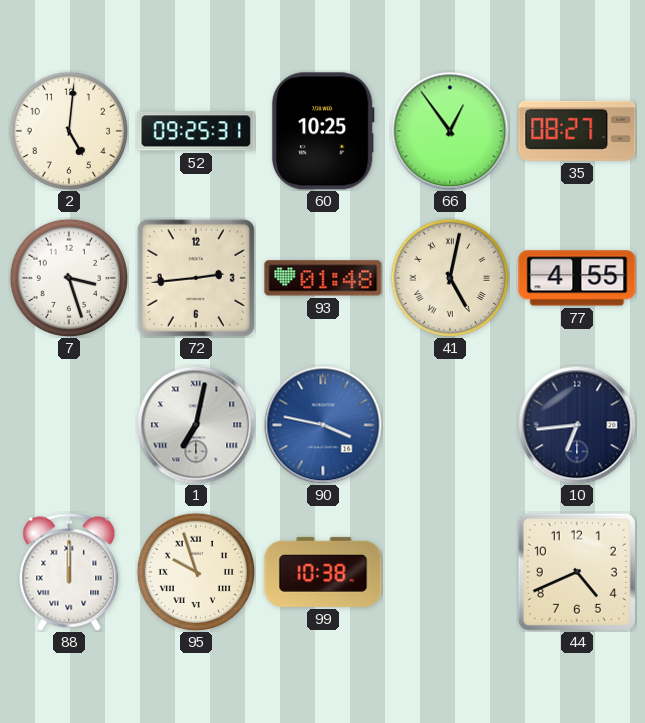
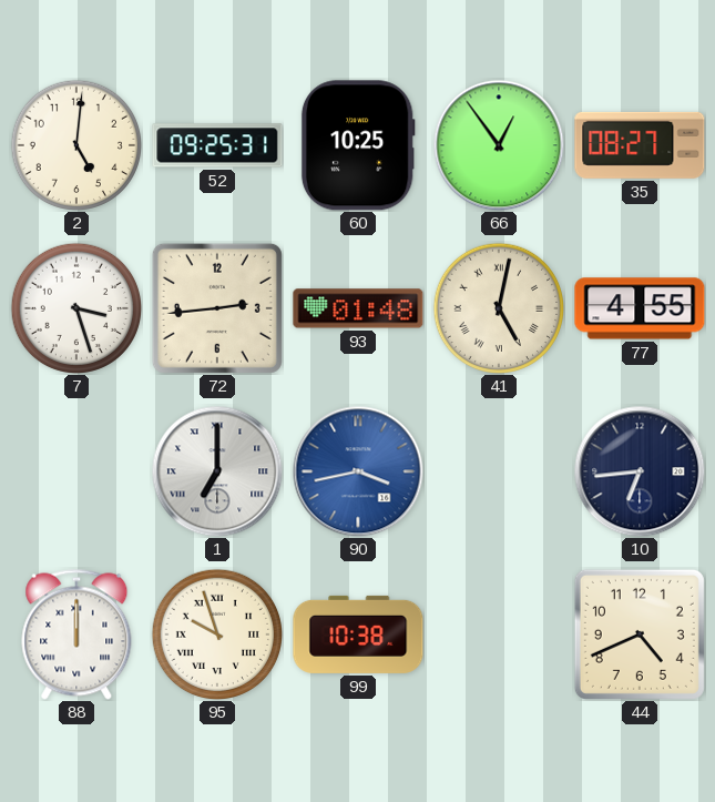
1: 7:02 -> 7:00
90: 3:47 -> 3:43
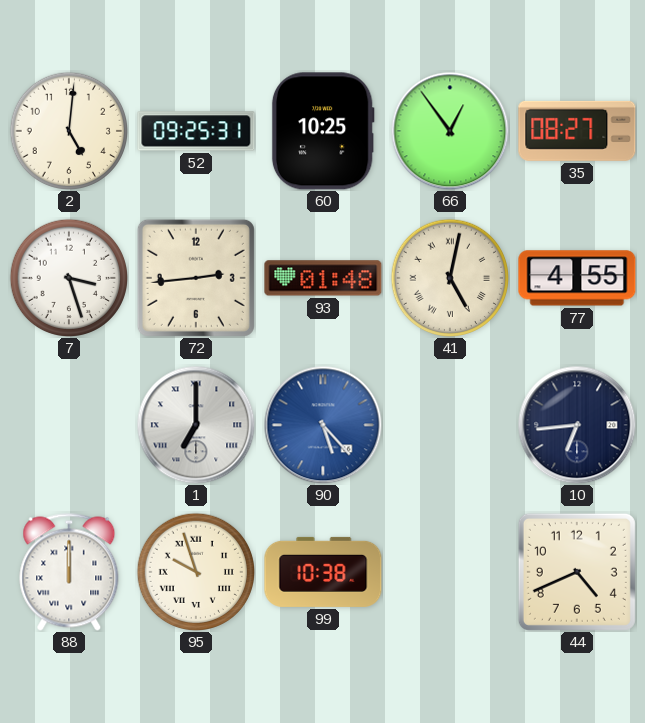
90: 3:43 -> 5:23
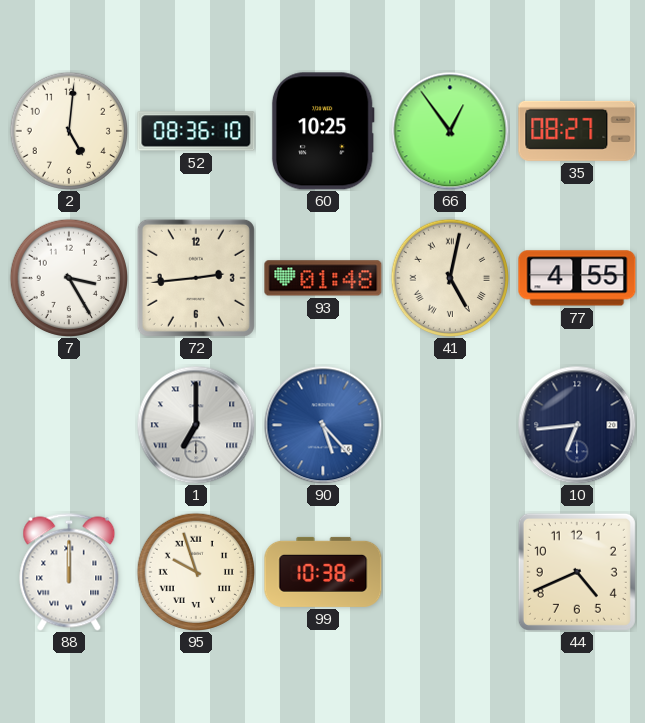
52: 09:25 -> 08:36
7: 3:27 -> 3:25
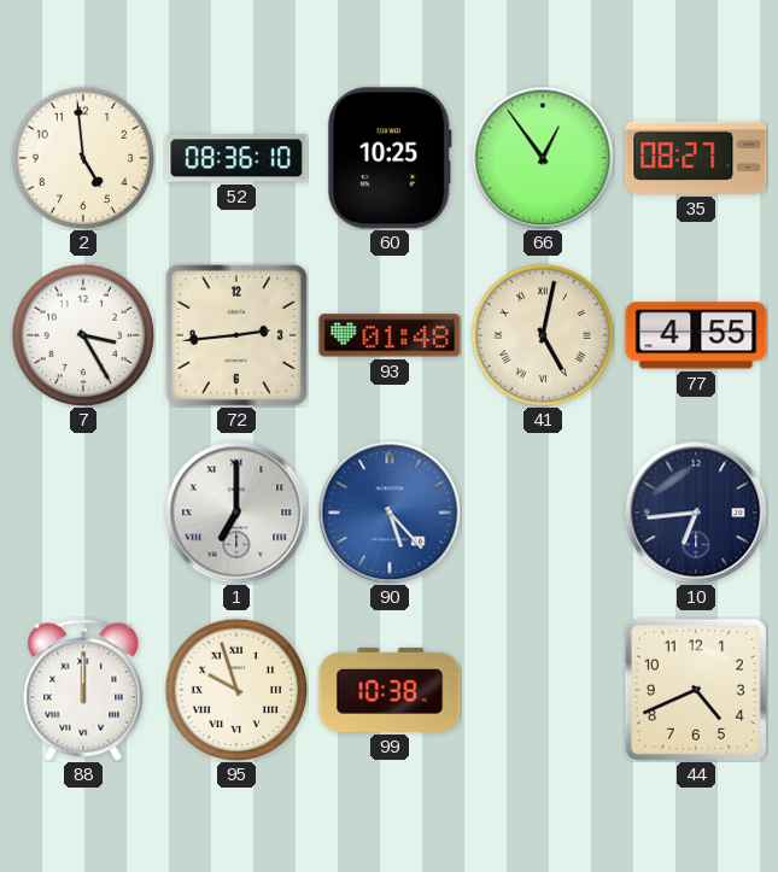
2: 5:01 -> 4:59
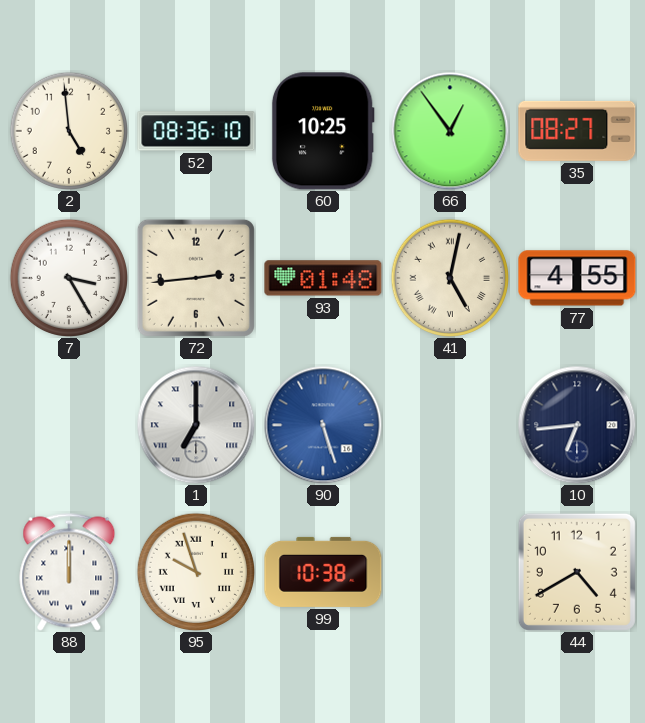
90: 5:23 -> 5:27
44: 4:41 -> 4:40
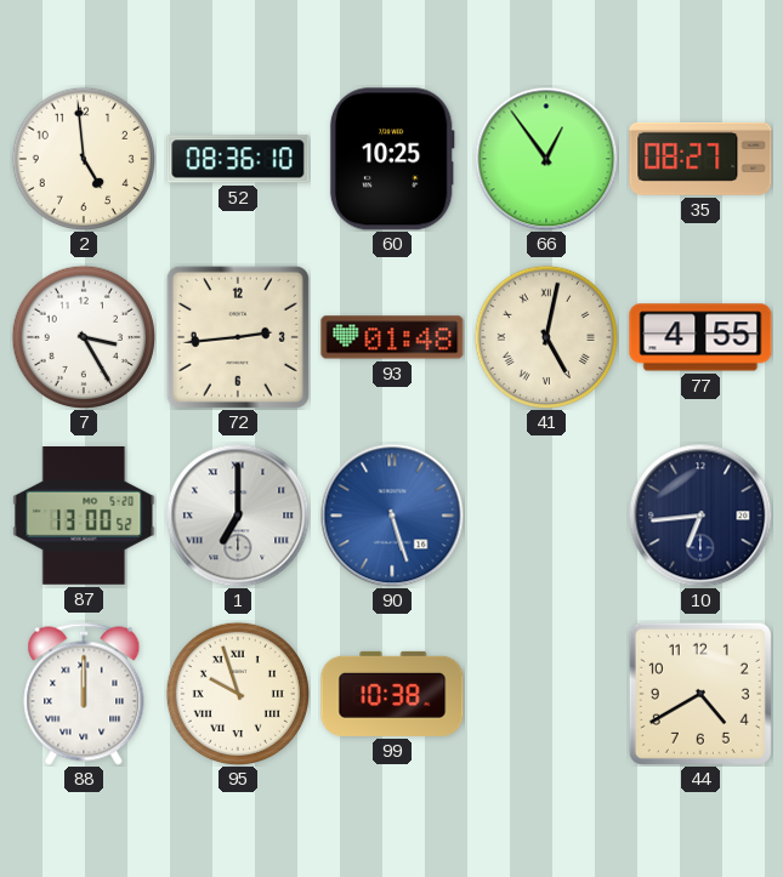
87: none -> 13:00
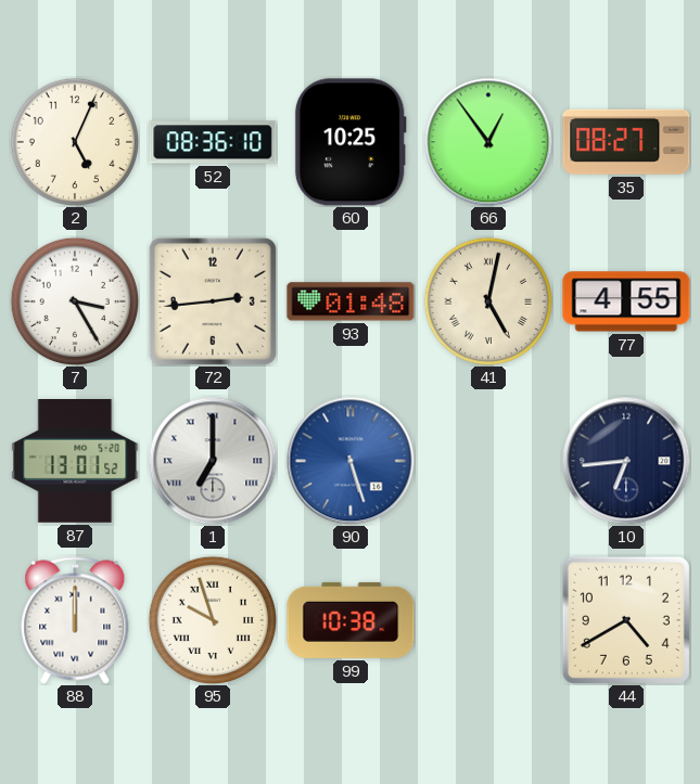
2: 4:59 -> 5:04
87: 13:00 -> 13:01
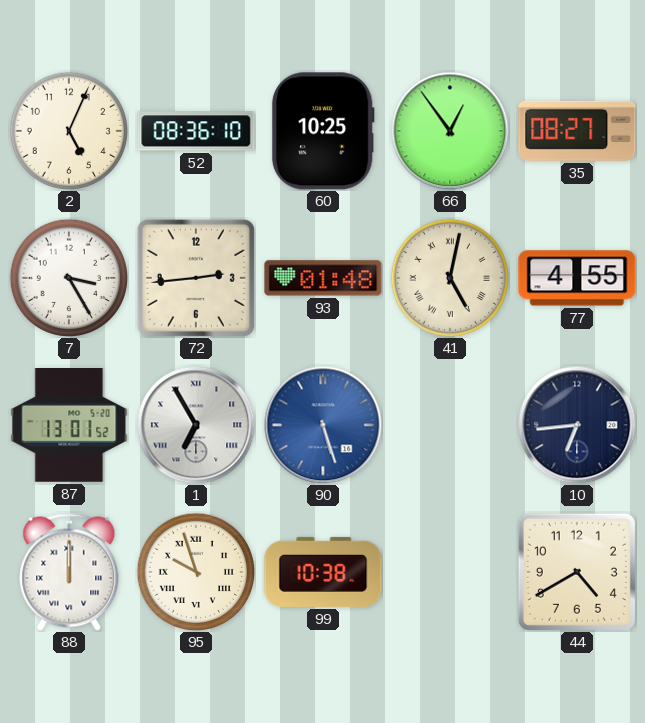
1: 7:00 -> 6:55
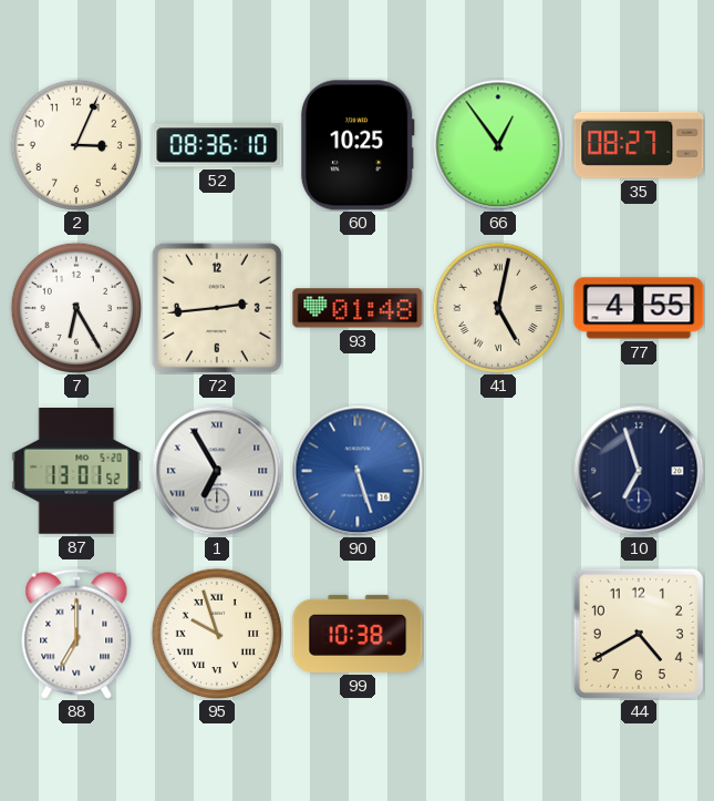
2: 5:04 -> 3:04
7: 3:25 -> 6:25
10: 6:44 -> 6:57
88: 12:00 -> 7:00
